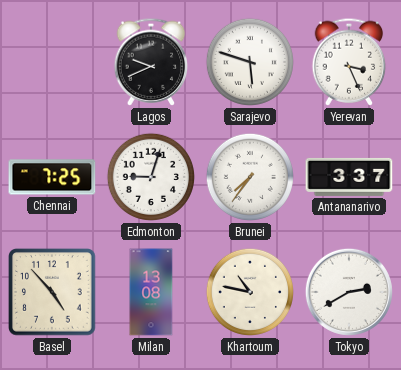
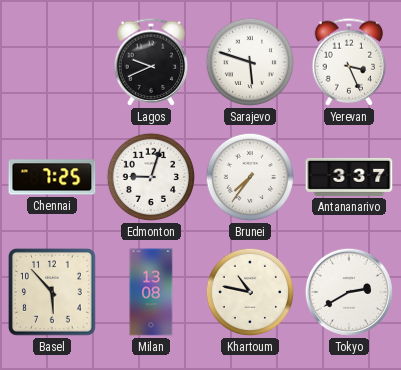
Basel: 4:53 -> 5:53
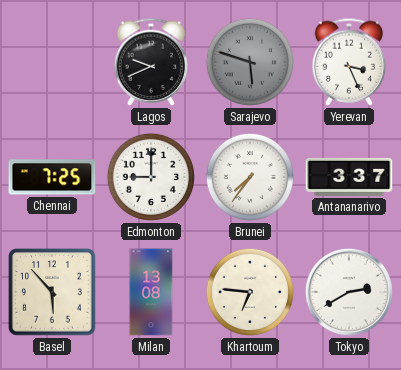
Sarajevo dial: white -> grey
Edmonton: 9:03 -> 9:00
Khartoum: 10:47 -> 6:46
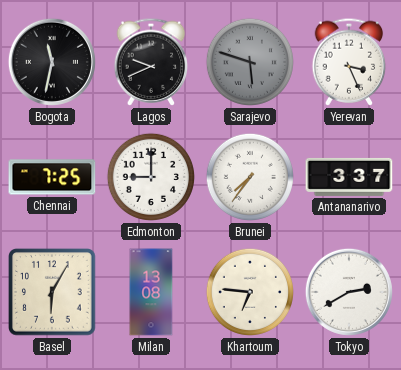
Bogota: none -> 11:32
Basel: 5:53 -> 6:05
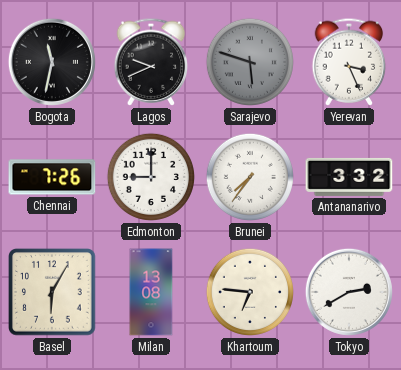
Chennai: 7:25 -> 7:26
Antananarivo: 3:37 -> 3:32
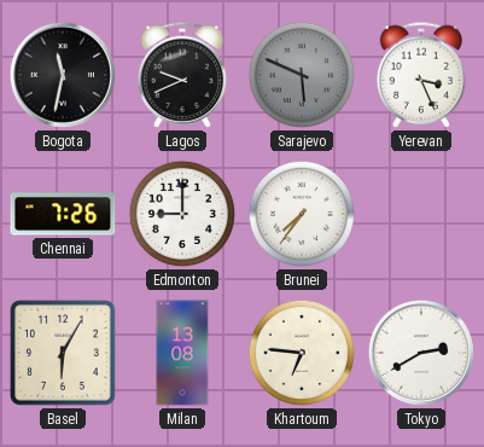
Sarajevo: 5:48 -> 5:49
Antananarivo: 3:32 -> none
